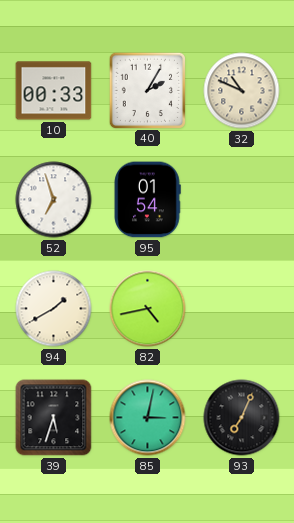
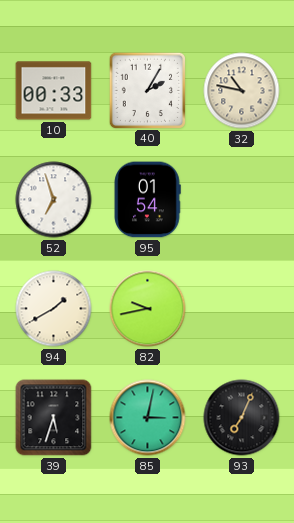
32: 10:49 -> 10:47
82: 4:43 -> 9:43
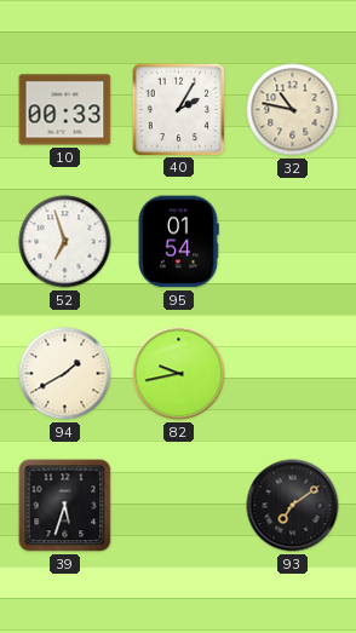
85: 3:02 -> none
93: 7:04 -> 7:09
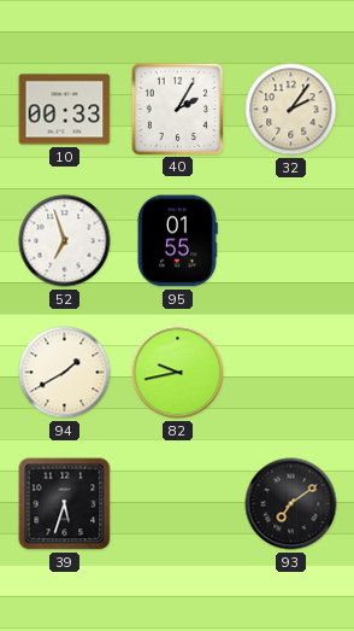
32: 10:47 -> 2:06
95: 01:54 -> 01:55
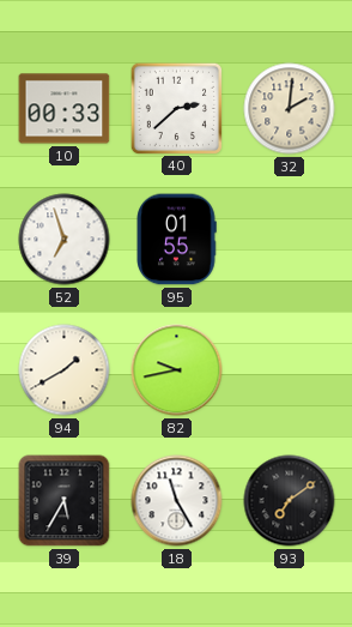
40: 2:05 -> 2:38
32: 2:06 -> 2:01
39: 5:33 -> 5:35
18: none -> 11:25
